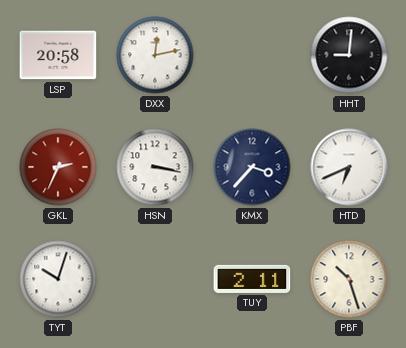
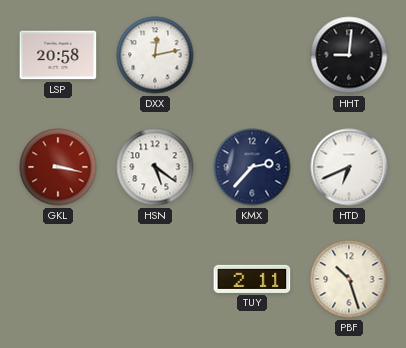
GKL: 2:34 -> 3:17
HSN: 3:17 -> 5:21
KMX: 3:37 -> 2:37
TYT: 10:03 -> none
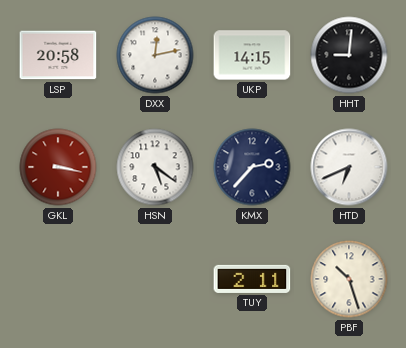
UKP: none -> 14:15
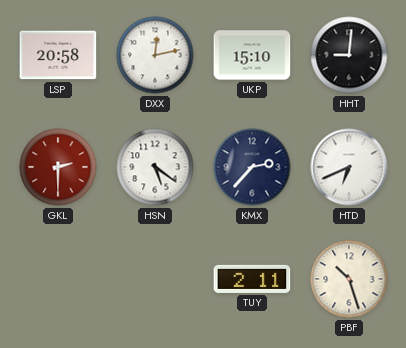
UKP: 14:15 -> 15:10
GKL: 3:17 -> 2:30
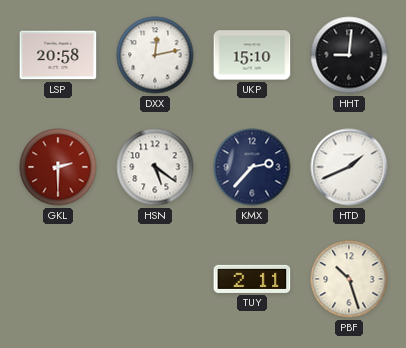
HTD: 6:41 -> 1:41
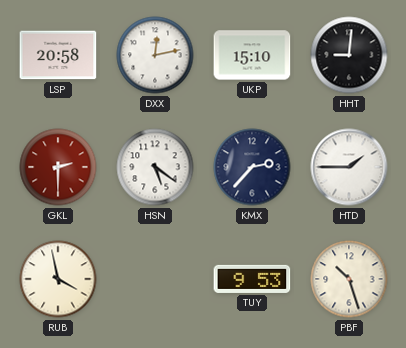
HTD: 1:41 -> 1:45
RUB: none -> 3:58
TUY: 2:11 -> 9:53
